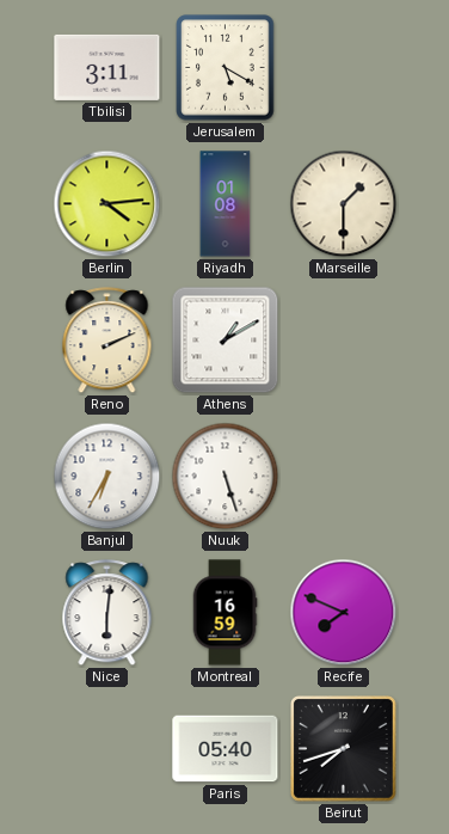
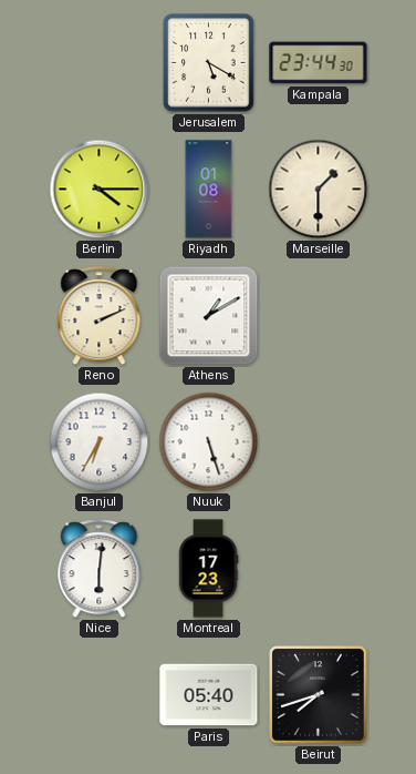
Tbilisi: 3:11 -> none
Kampala: none -> 23:44
Berlin: 4:14 -> 4:15
Montreal: 16:59 -> 17:23
Recife: 7:49 -> none
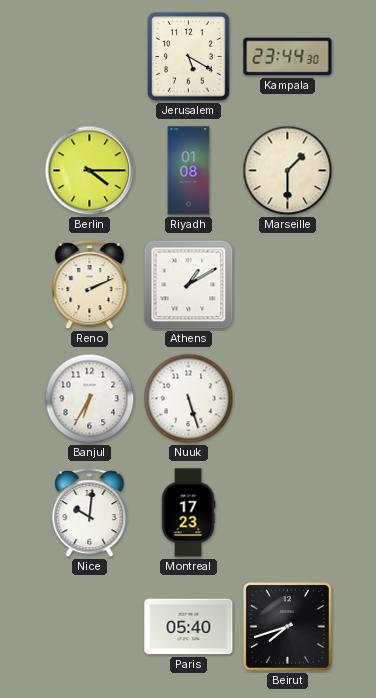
Nice: 6:01 -> 10:01
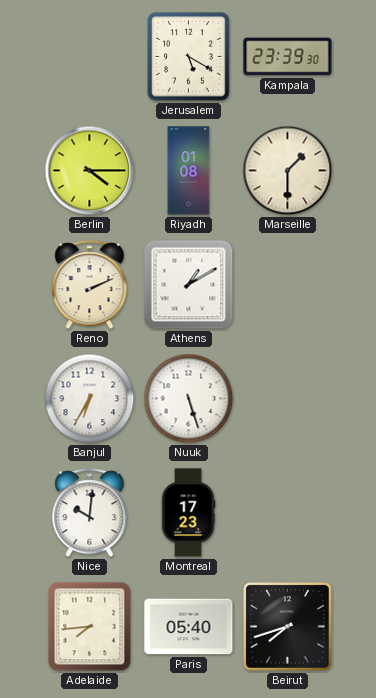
Kampala: 23:44 -> 23:39
Adelaide: none -> 7:44
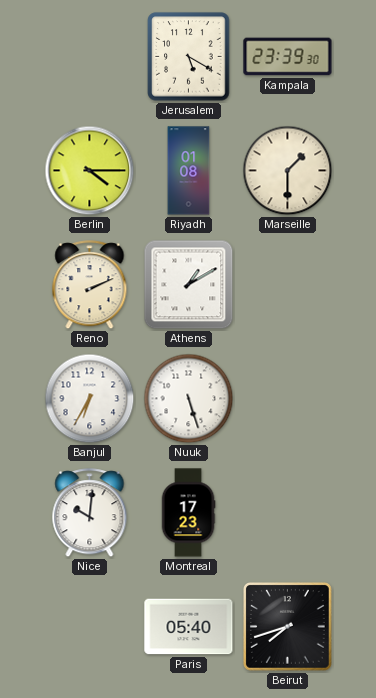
Adelaide: 7:44 -> none
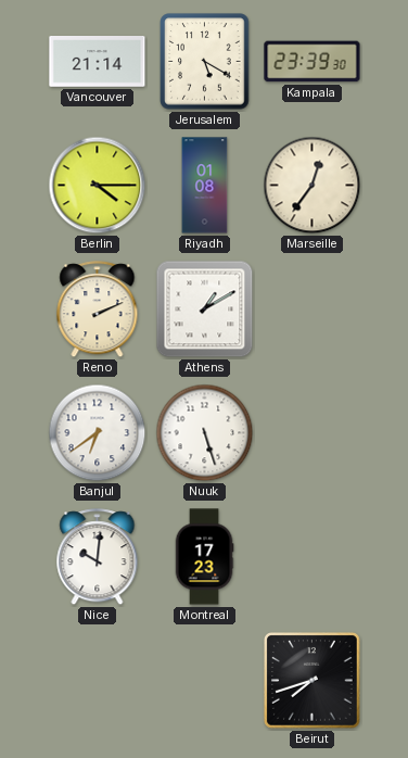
Vancouver: none -> 21:14
Marseille: 1:30 -> 12:36
Banjul: 6:35 -> 6:39
Paris: 05:40 -> none
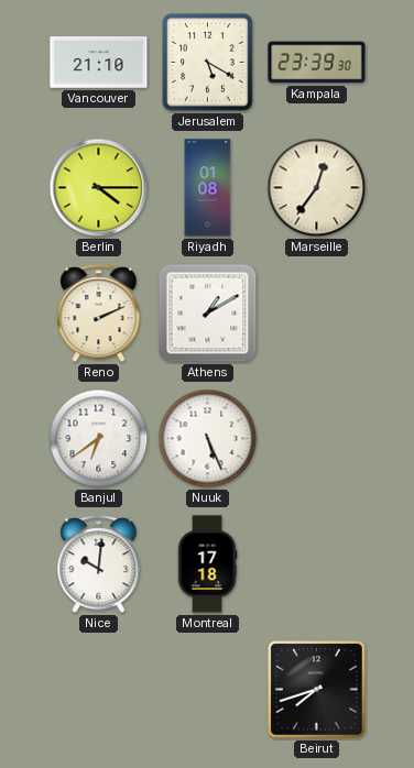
Vancouver: 21:14 -> 21:10
Nuuk: 5:27 -> 5:26
Montreal: 17:23 -> 17:18
